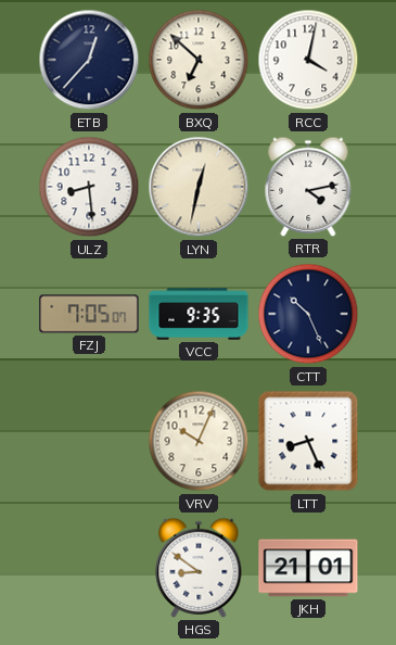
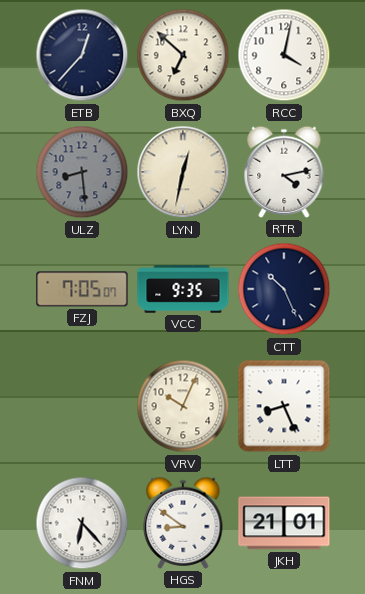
ULZ dial: white -> grey
FNM: none -> 6:23
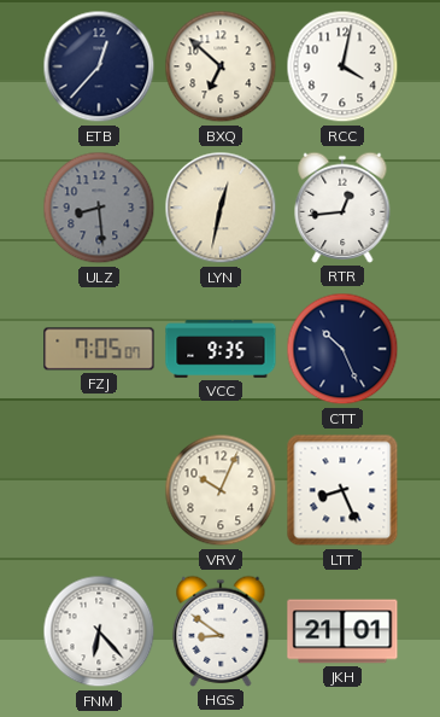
RTR: 4:13 -> 12:44
